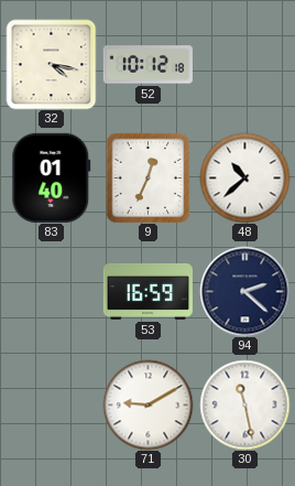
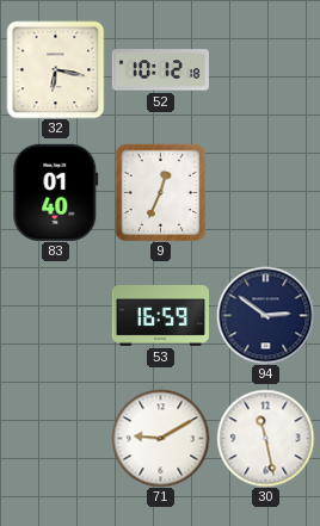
32: 4:17 -> 6:17
48: 10:38 -> none
94: 2:22 -> 2:51
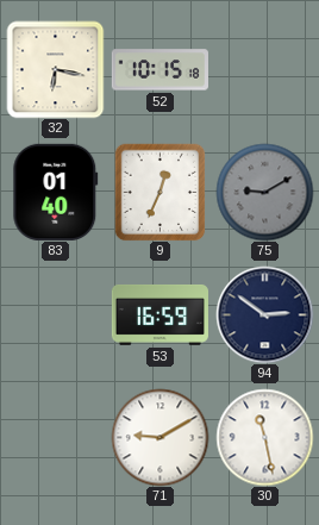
52: 10:12 -> 10:15
75: none -> 9:10
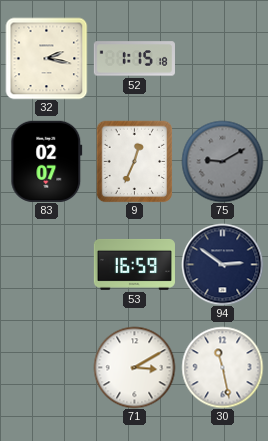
32: 6:17 -> 2:17
52: 10:15 -> 1:15
83: 01:40 -> 02:07
71: 9:10 -> 3:10
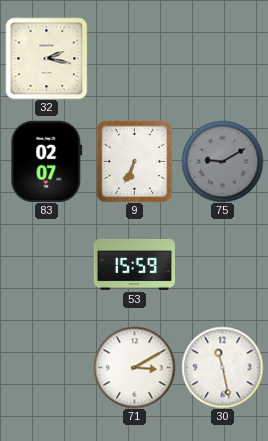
52: 1:15 -> none
9: 12:34 -> 6:34
53: 16:59 -> 15:59
94: 2:51 -> none
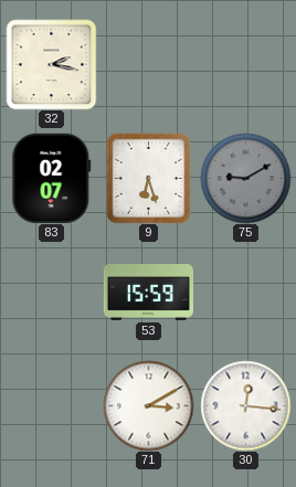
9: 6:34 -> 6:27
30: 11:28 -> 12:16
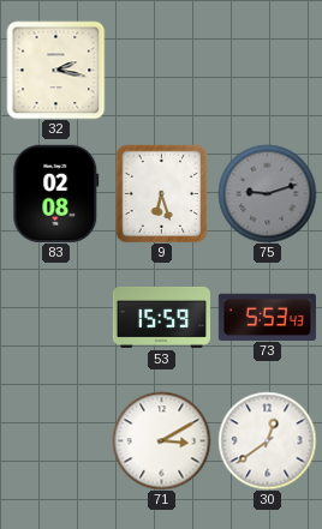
83: 02:07 -> 02:08
75: 9:10 -> 9:12
73: none -> 5:53
30: 12:16 -> 12:39
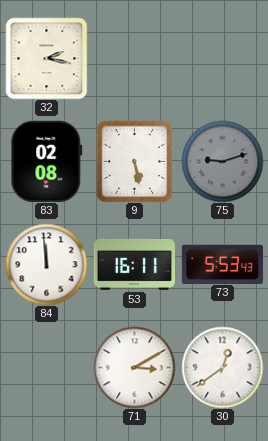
9: 6:27 -> 5:28
84: none -> 11:59
53: 15:59 -> 16:11
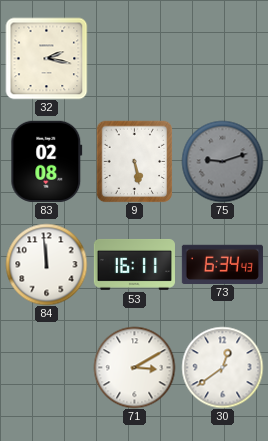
73: 5:53 -> 6:34
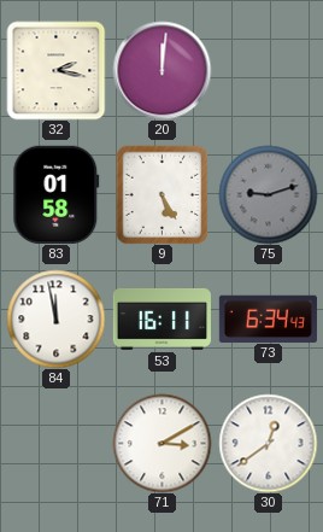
20: none -> 12:01
83: 02:08 -> 01:58
9: 5:28 -> 5:25
84: 11:59 -> 11:58
